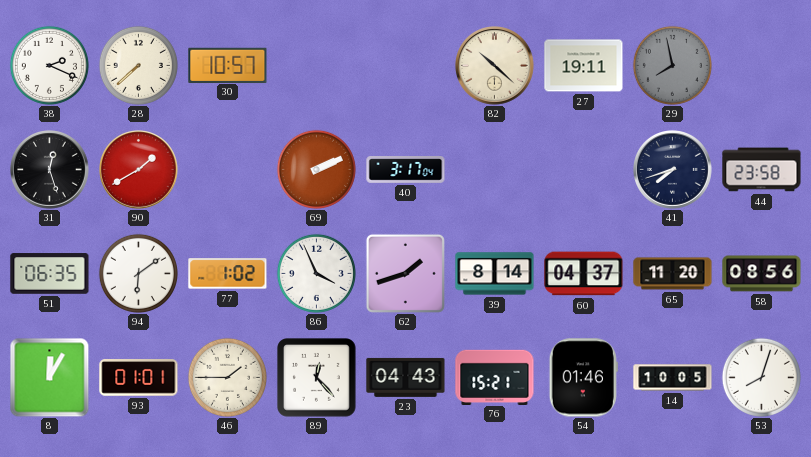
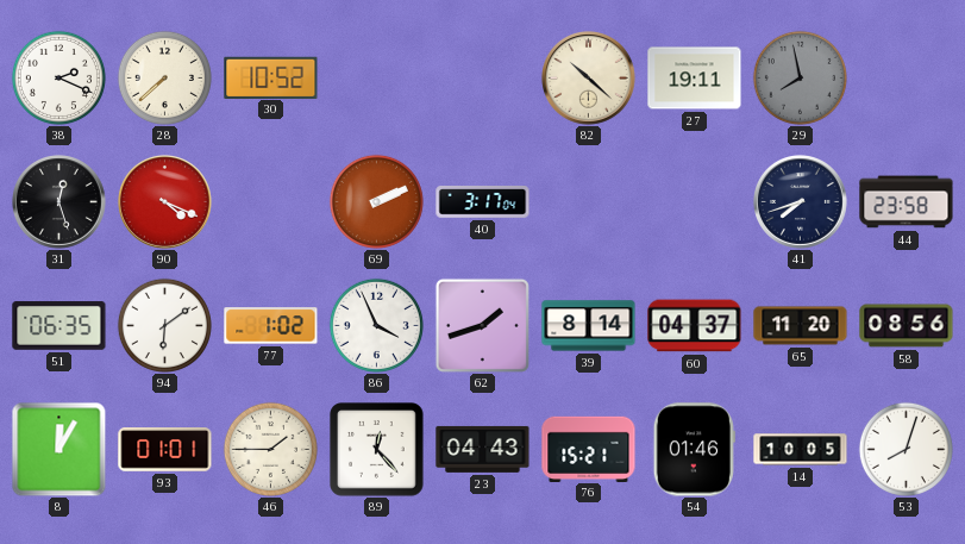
30: 10:57 -> 10:52
90: 1:40 -> 4:19
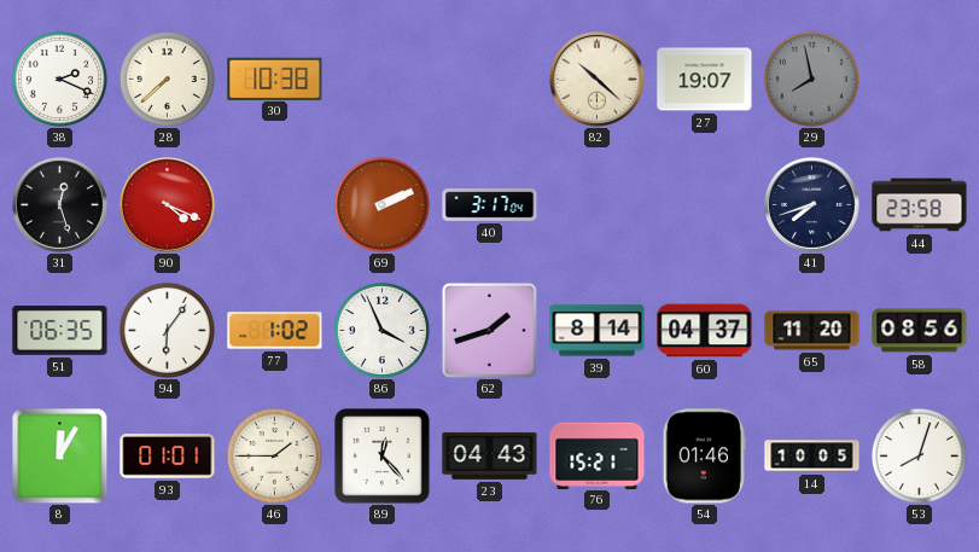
30: 10:52 -> 10:38
27: 19:11 -> 19:07
94: 6:09 -> 6:06
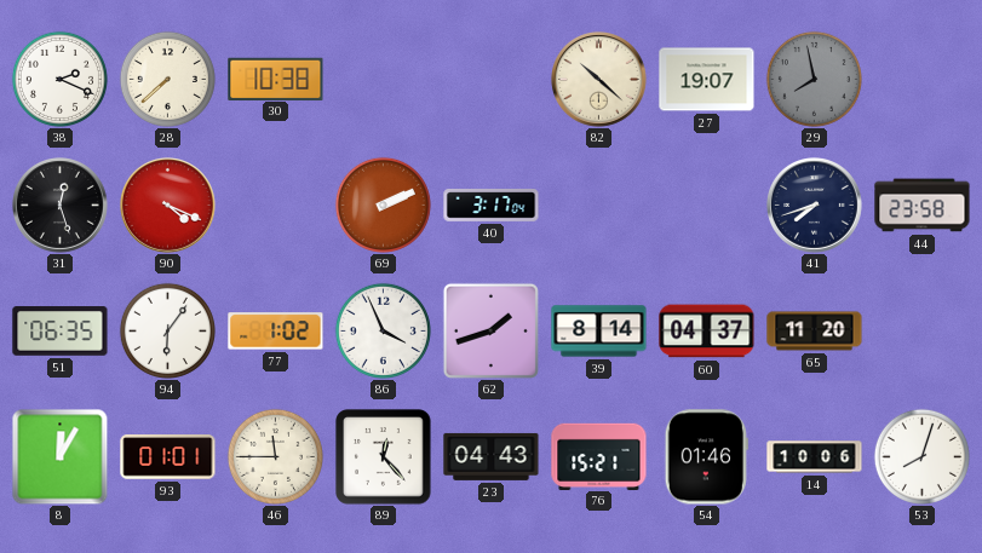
58: 08:56 -> none
46: 1:45 -> 11:45
14: 10:05 -> 10:06
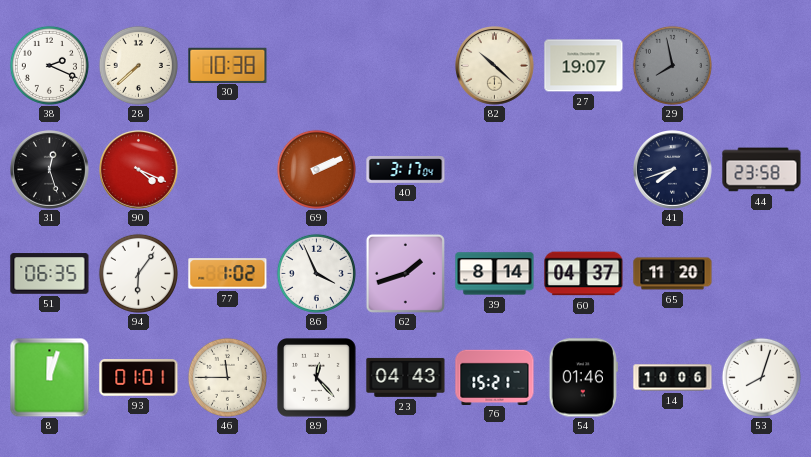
8: 12:05 -> 12:03
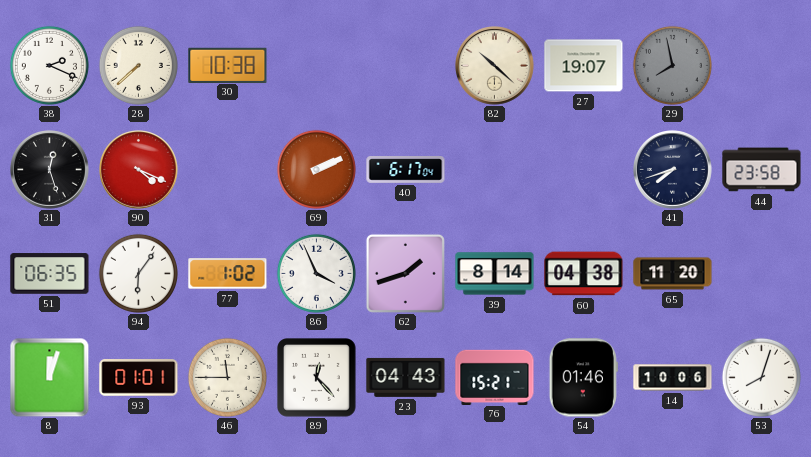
40: 3:17 -> 6:17
60: 04:37 -> 04:38
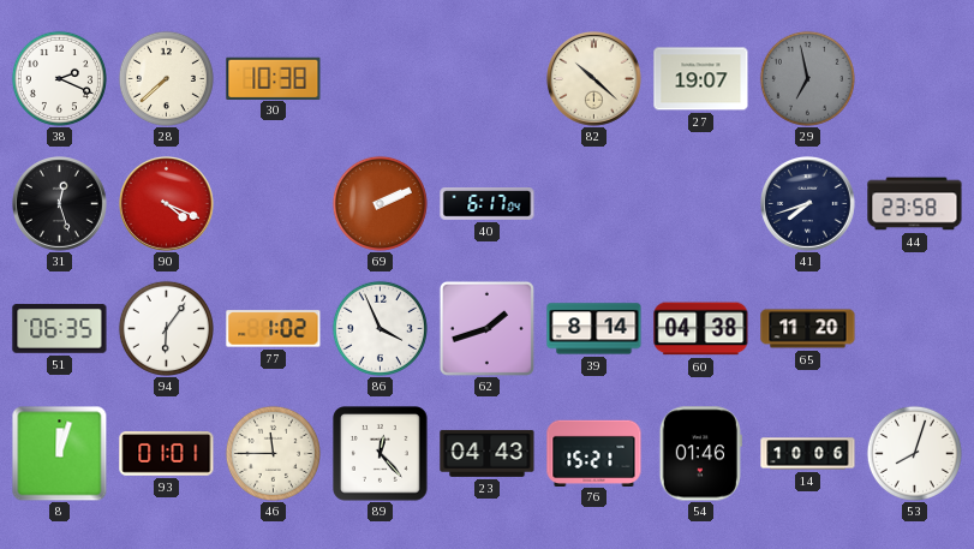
29: 7:58 -> 6:58
